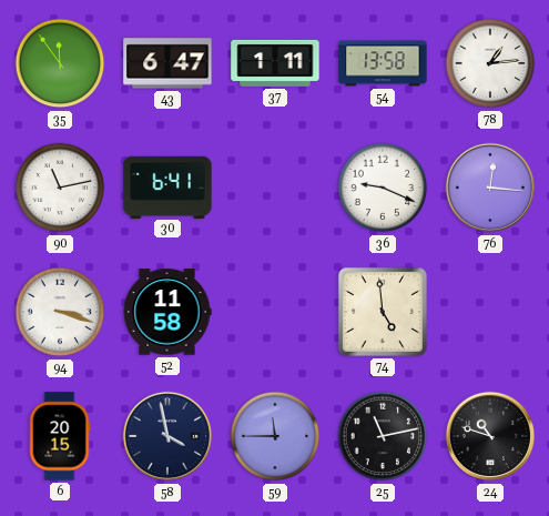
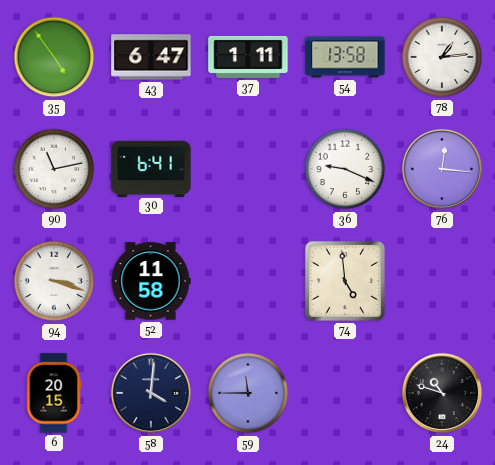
35: 11:54 -> 4:54
58: 3:58 -> 4:01
25: 11:13 -> none
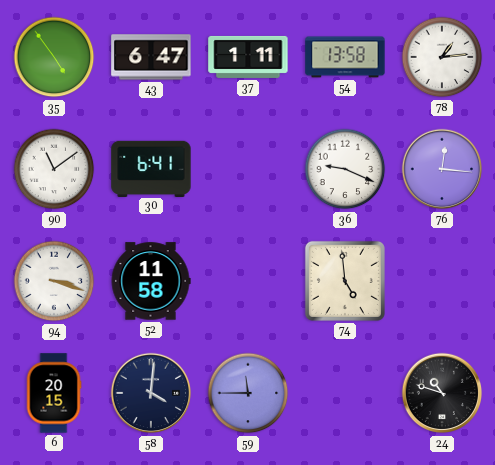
90: 11:13 -> 11:09
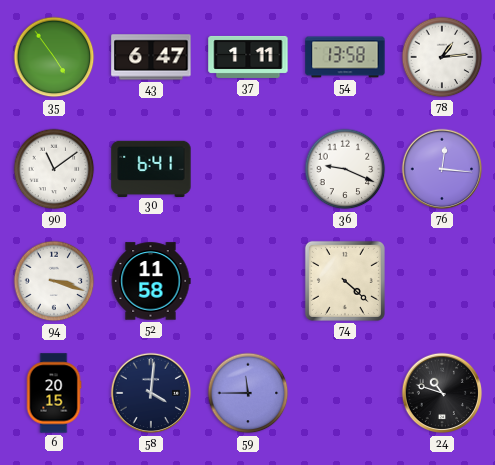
74: 4:59 -> 4:22
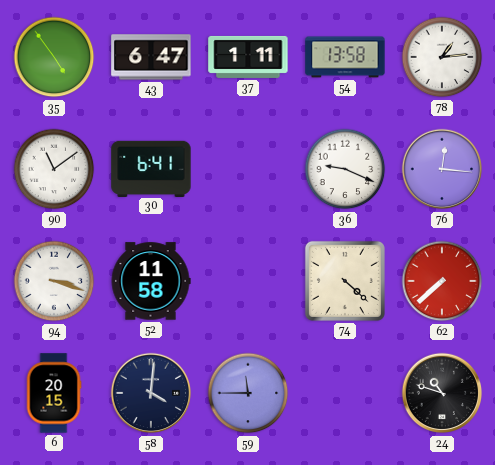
62: none -> 7:38
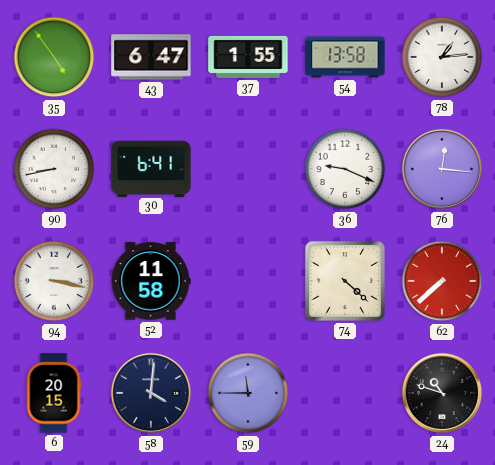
37: 1:11 -> 1:55
90: 11:09 -> 8:43
94: 3:18 -> 3:17
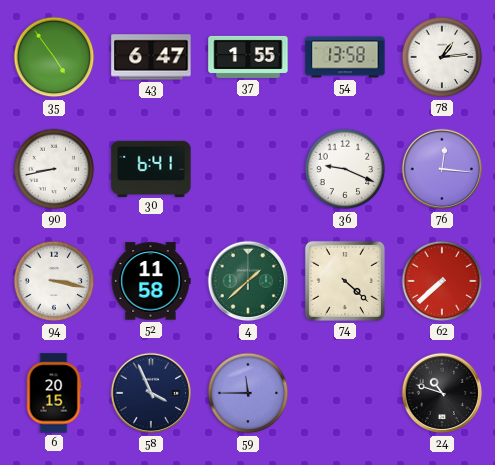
4: none -> 1:38
58: 4:01 -> 3:56
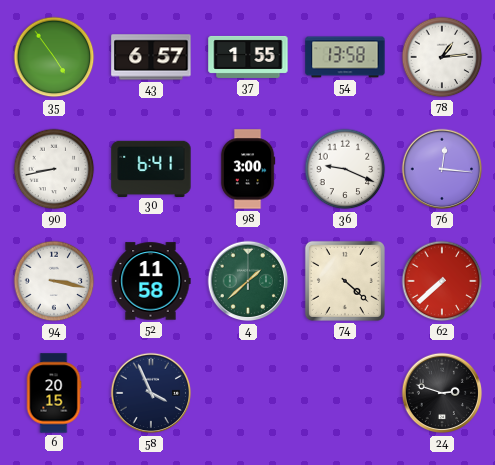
43: 6:47 -> 6:57
98: none -> 3:00
59: 11:45 -> none
24: 10:48 -> 2:48
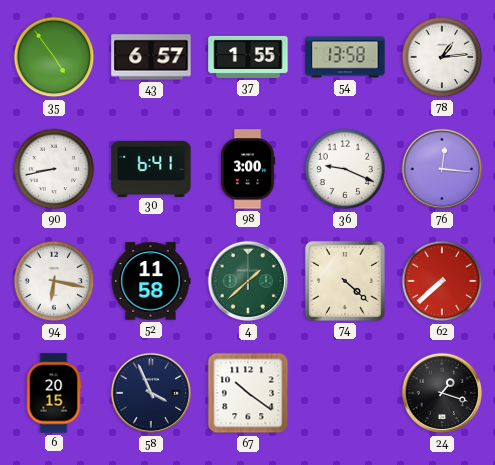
94: 3:17 -> 6:17
67: none -> 10:21
24: 2:48 -> 1:18
